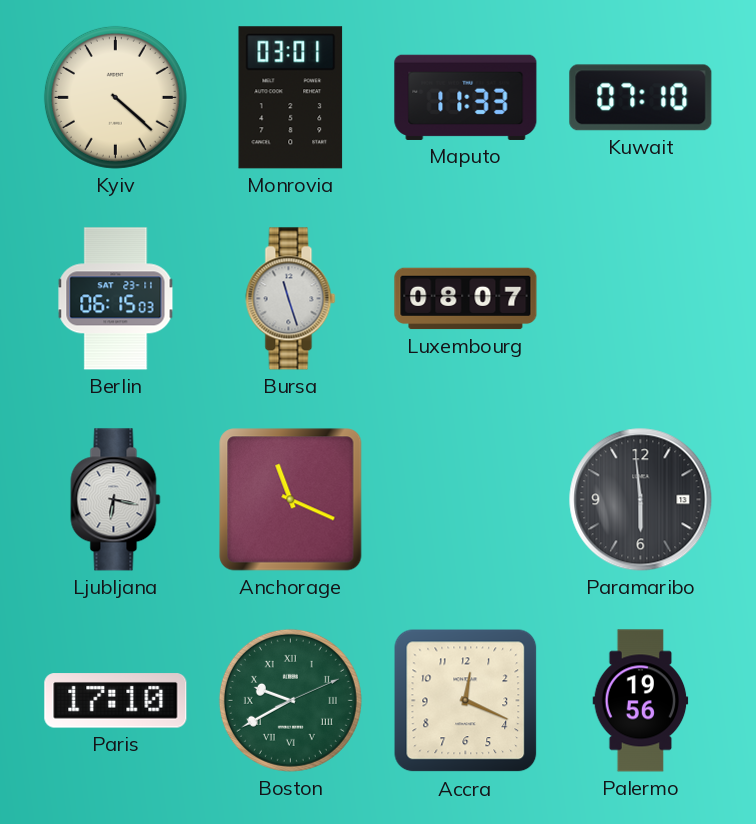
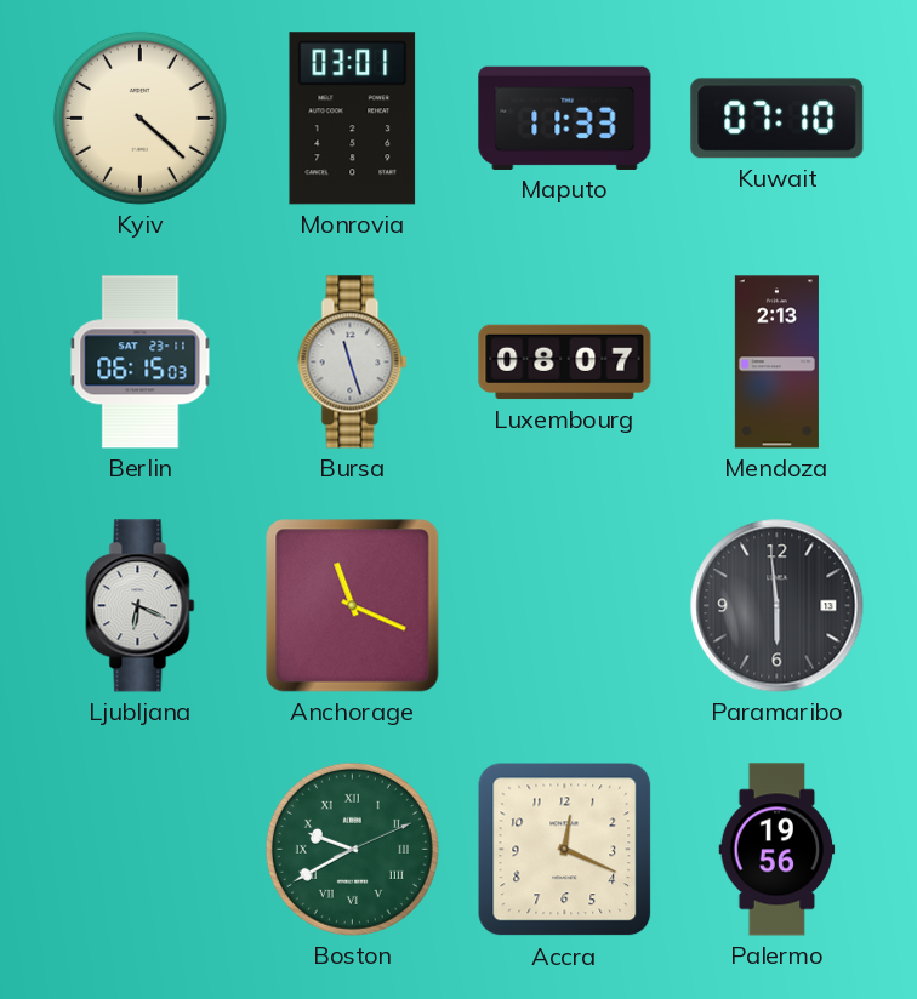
Mendoza: none -> 2:13
Ljubljana: 6:17 -> 6:19
Paris: 17:10 -> none
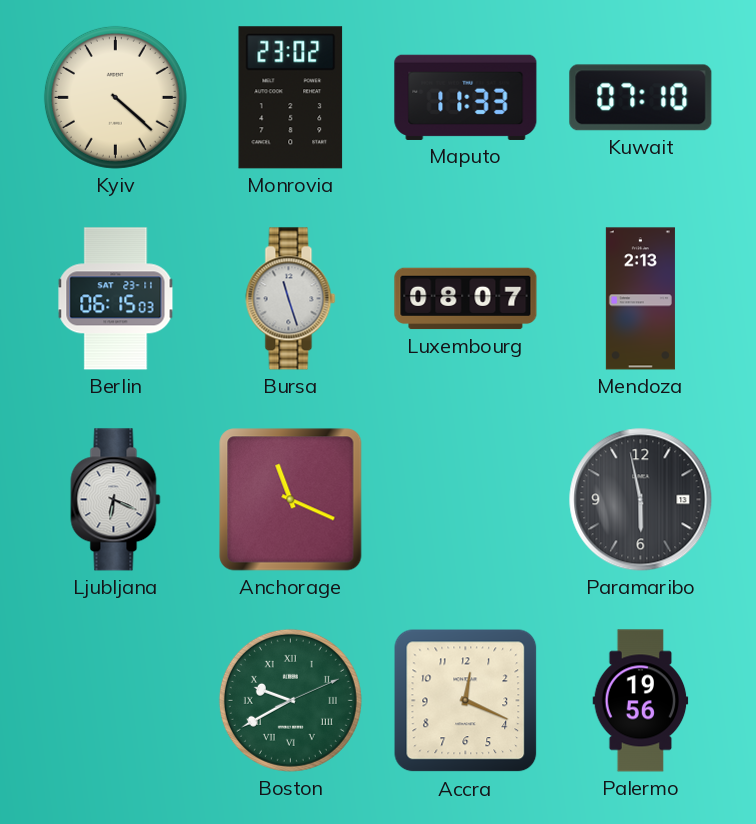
Monrovia: 03:01 -> 23:02
Paramaribo: 5:59 -> 5:58
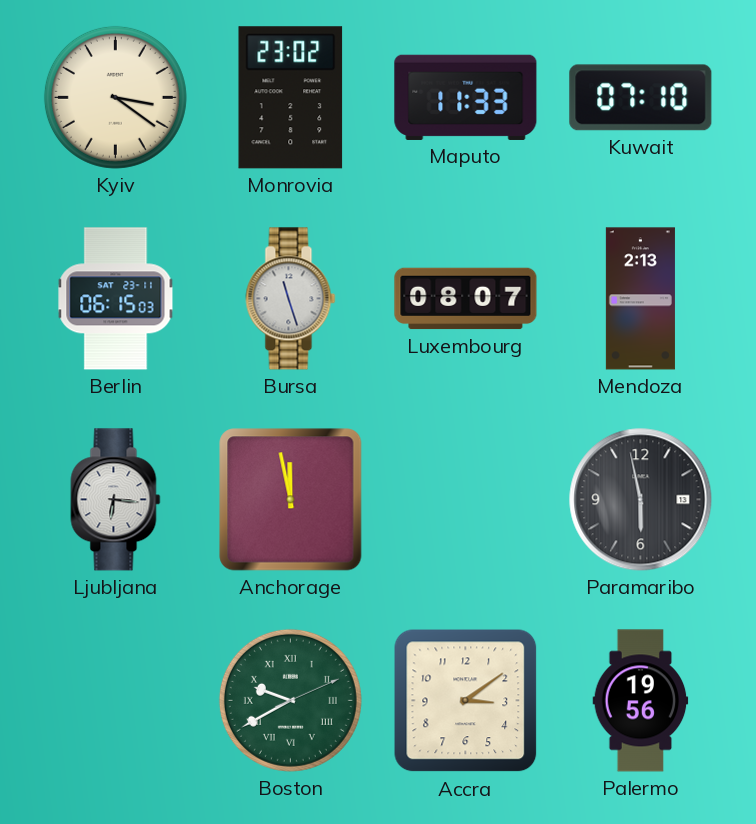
Kyiv: 4:22 -> 3:21
Ljubljana: 6:19 -> 6:16
Anchorage: 11:19 -> 11:58
Accra: 12:19 -> 3:09
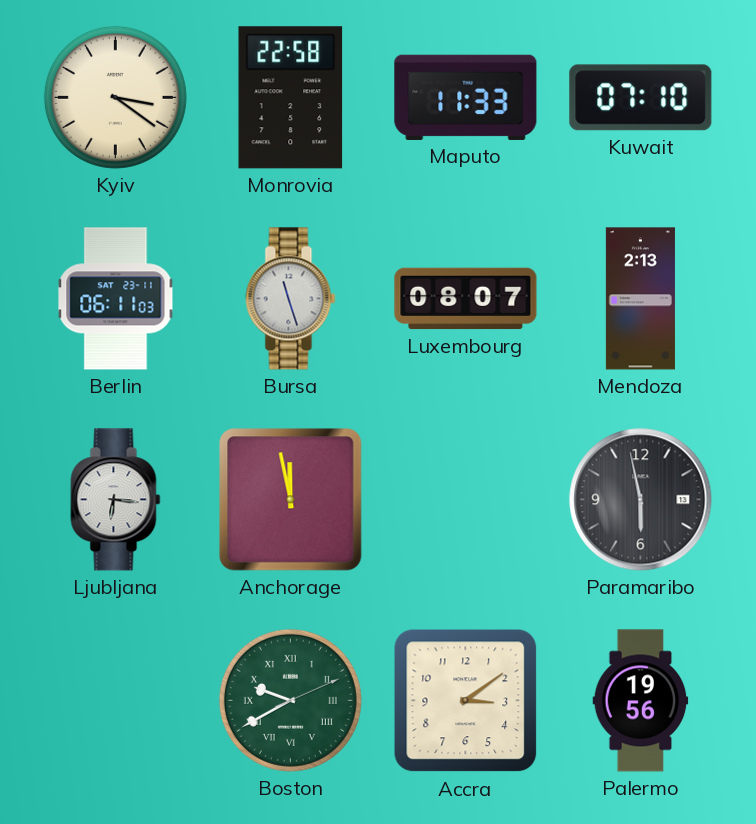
Monrovia: 23:02 -> 22:58
Berlin: 06:15 -> 06:11
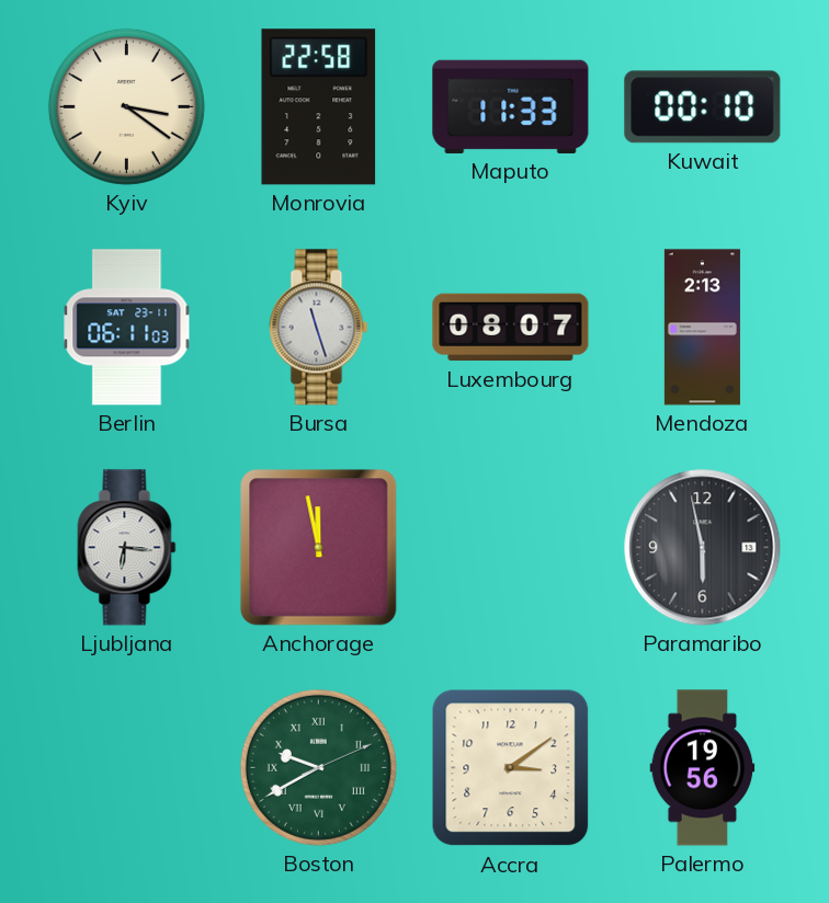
Kuwait: 07:10 -> 00:10
